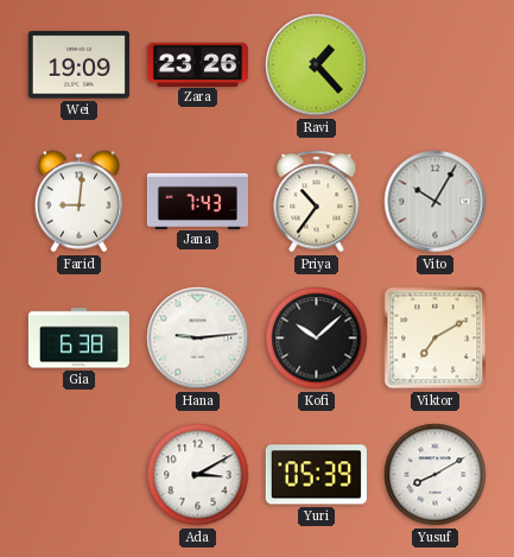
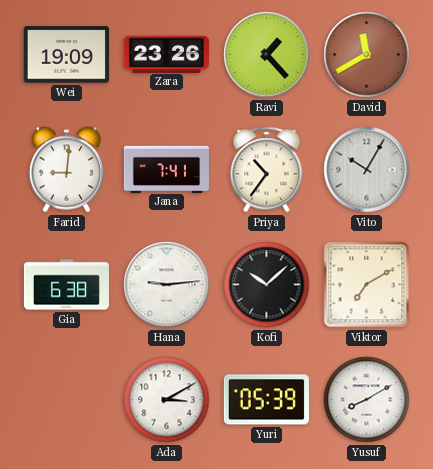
David: none -> 11:40
Jana: 7:43 -> 7:41
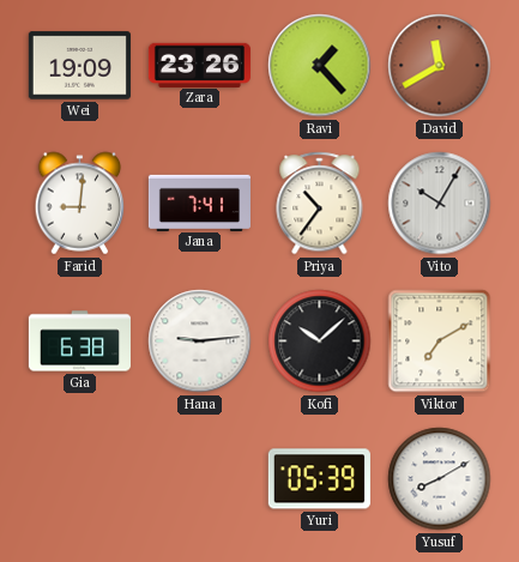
Ada: 3:10 -> none
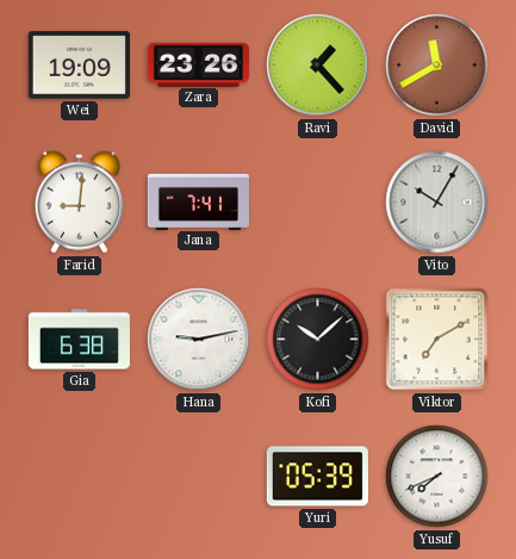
Priya: 10:36 -> none
Hana: 9:14 -> 9:13
Yusuf: 8:10 -> 7:41
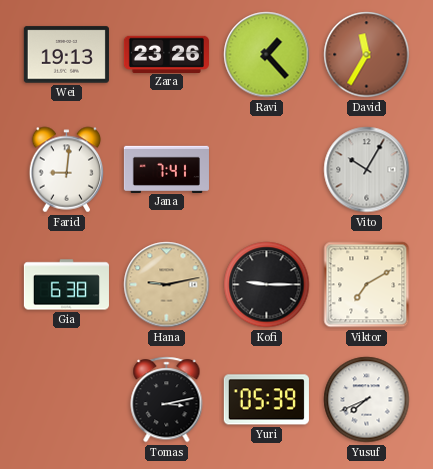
Wei: 19:09 -> 19:13
David: 11:40 -> 11:35
Hana dial: white -> champagne
Kofi: 10:08 -> 9:15
Tomas: none -> 3:13
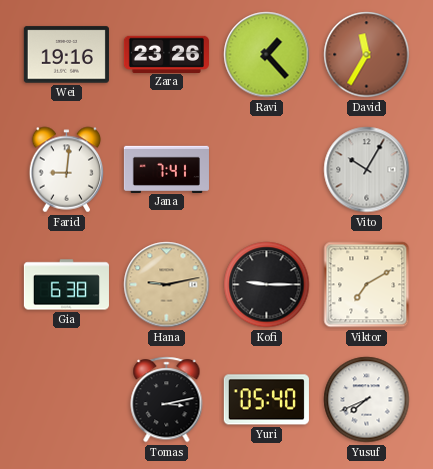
Wei: 19:13 -> 19:16
Yuri: 05:39 -> 05:40
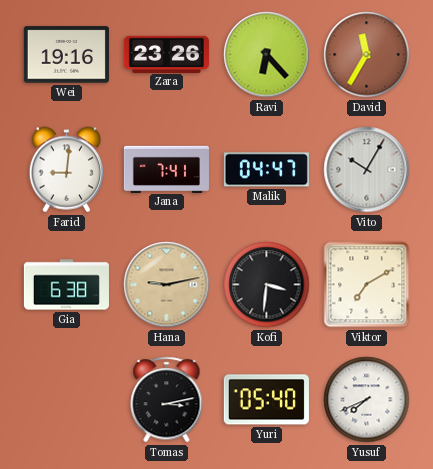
Ravi: 1:23 -> 6:23
Malik: none -> 04:47
Kofi: 9:15 -> 3:31
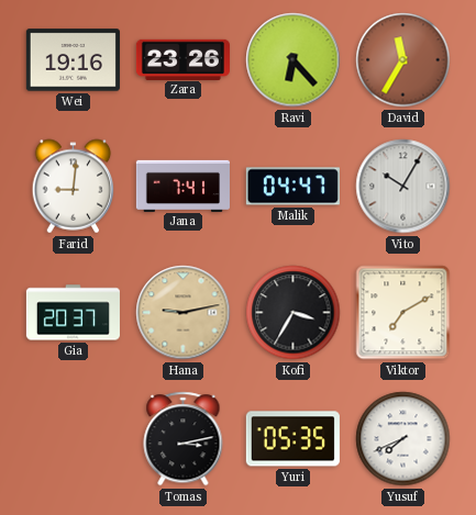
Gia: 6:38 -> 20:37
Kofi: 3:31 -> 3:35
Yuri: 05:40 -> 05:35
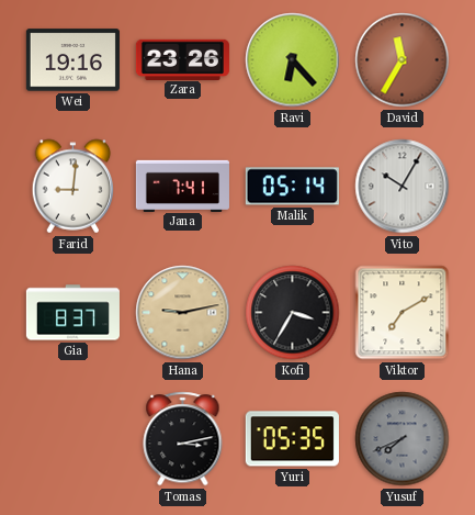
Malik: 04:47 -> 05:14
Gia: 20:37 -> 8:37
Yusuf dial: white -> grey
